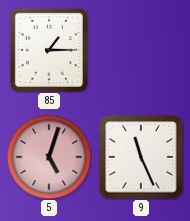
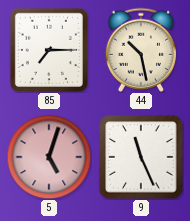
85: 1:15 -> 7:15
44: none -> 10:28
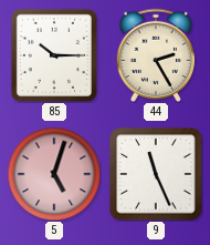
85: 7:15 -> 10:15
44: 10:28 -> 2:25
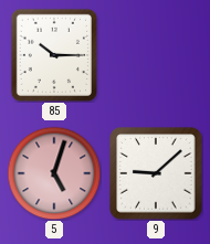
44: 2:25 -> none
9: 11:26 -> 9:08
